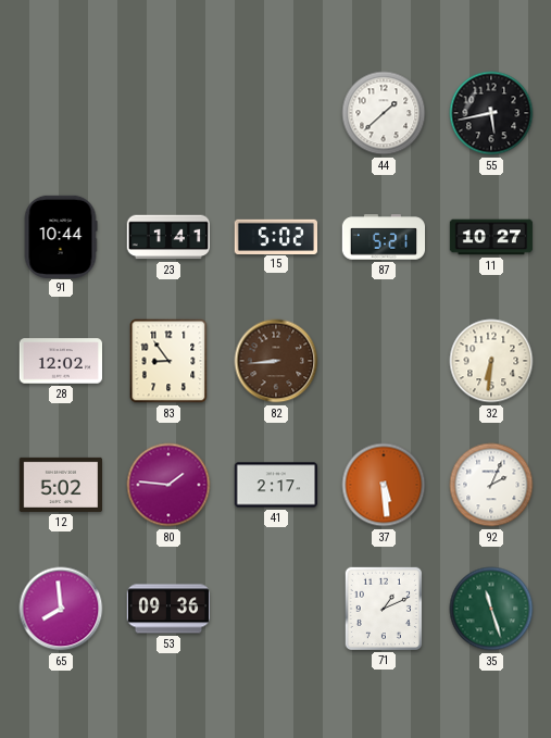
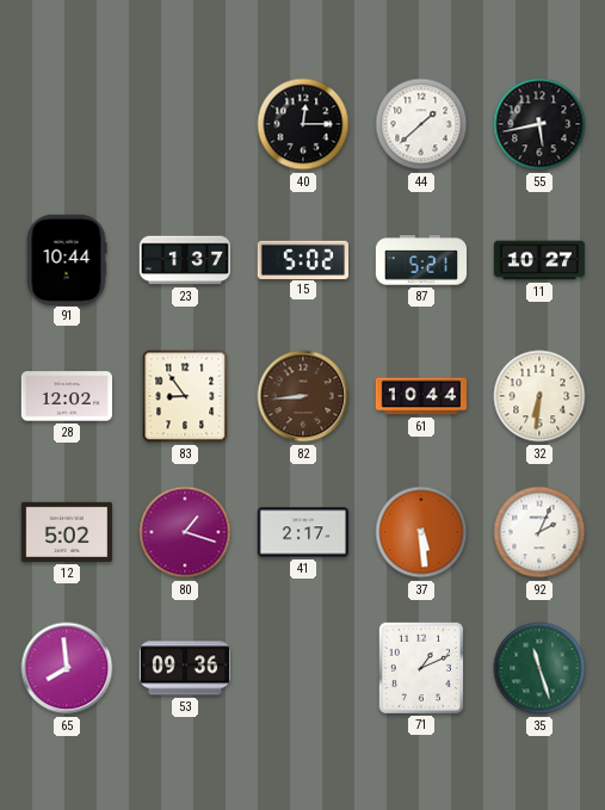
40: none -> 12:15
23: 1:41 -> 1:37
61: none -> 10:44
80: 1:46 -> 1:18
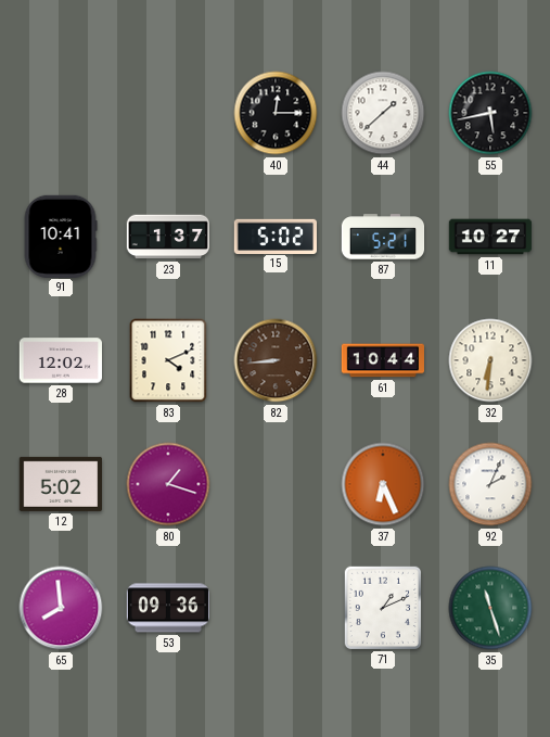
91: 10:44 -> 10:41
83: 8:54 -> 4:11
41: 2:17 -> none
37: 5:29 -> 6:26
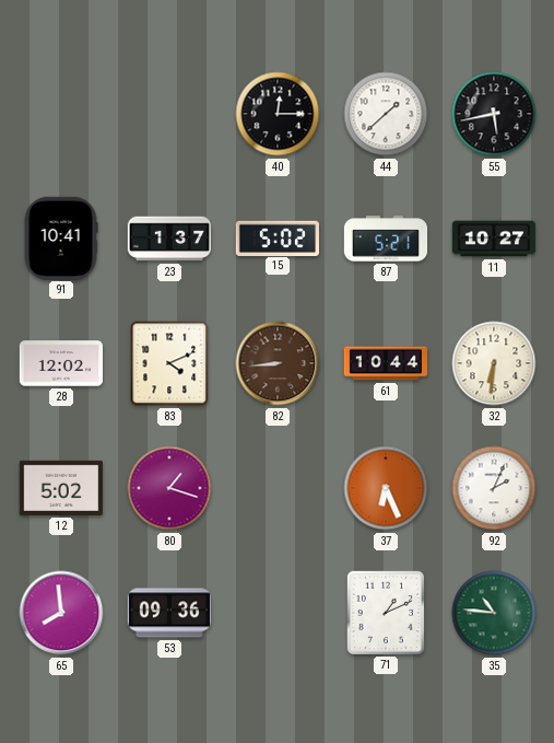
35: 11:27 -> 10:46
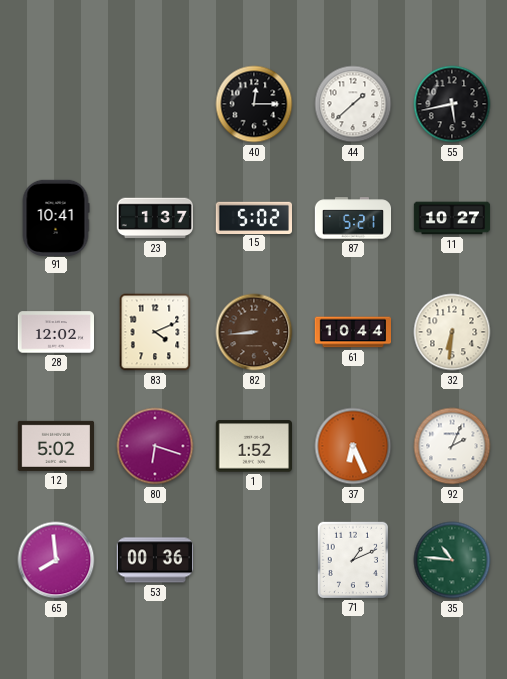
80: 1:18 -> 6:18
1: none -> 1:52
53: 09:36 -> 00:36
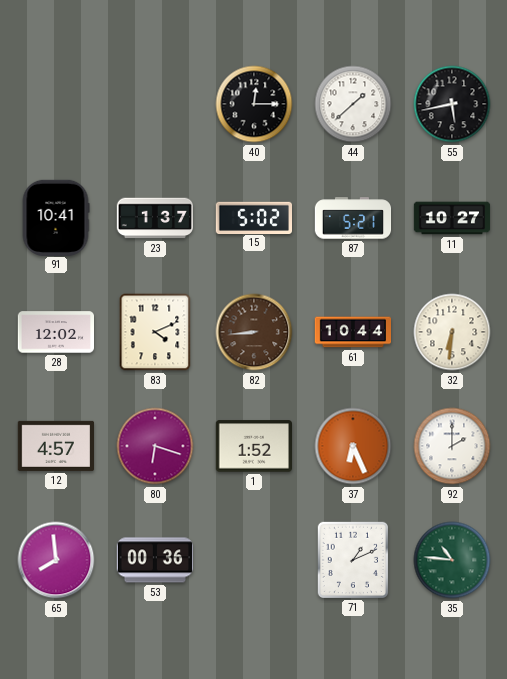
12: 5:02 -> 4:57
92: 2:04 -> 2:00
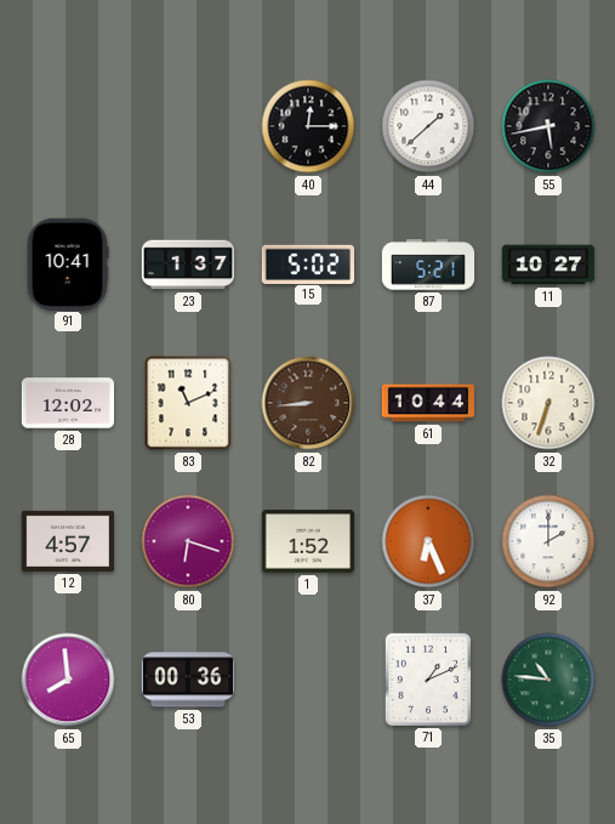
83: 4:11 -> 11:11
32: 6:31 -> 6:33
